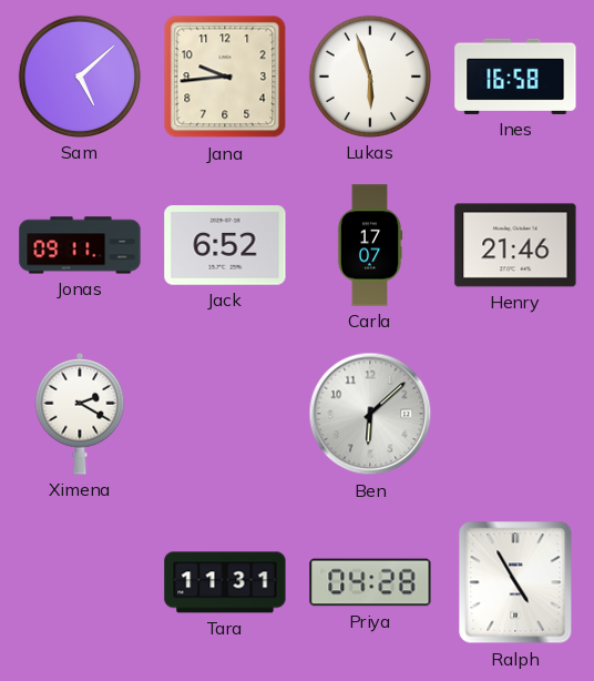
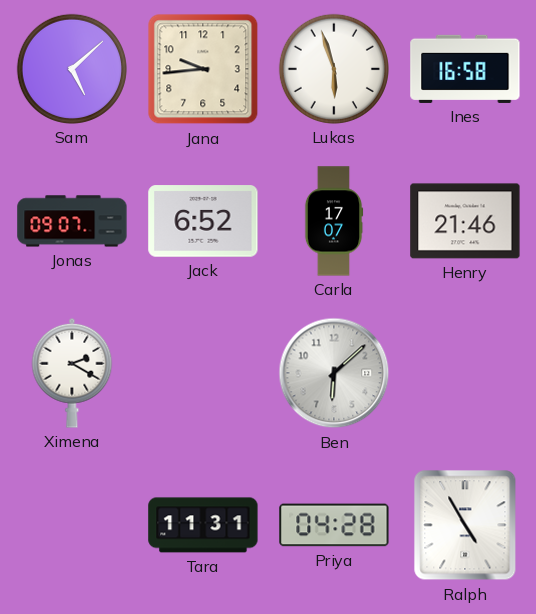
Jonas: 09:11 -> 09:07
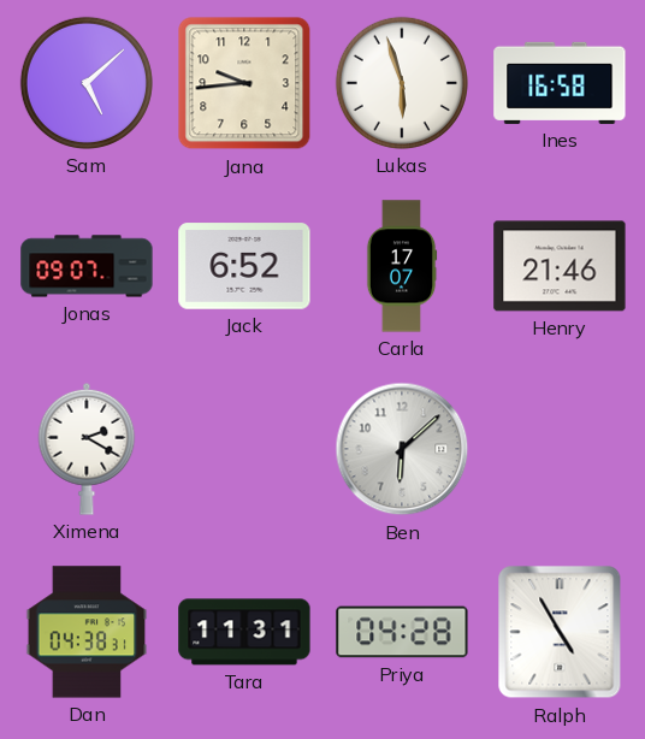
Dan: none -> 04:38
